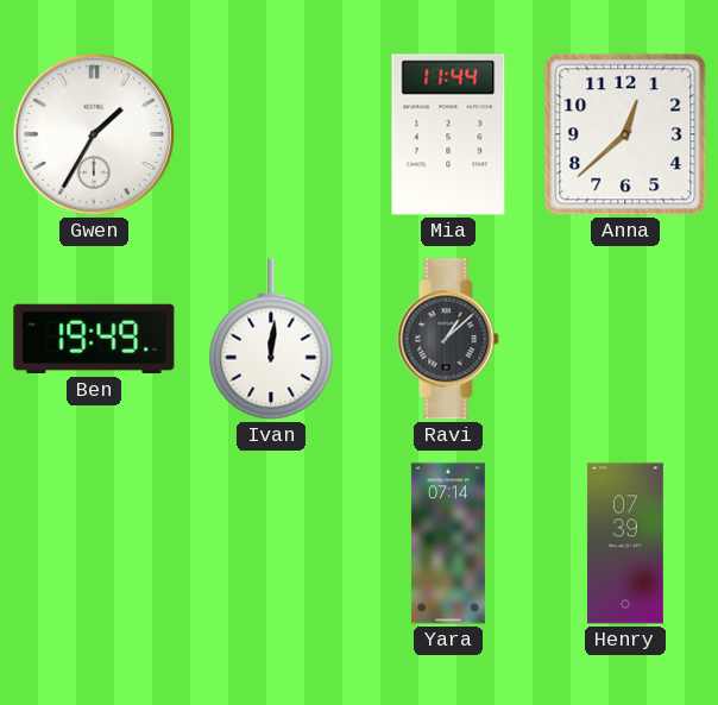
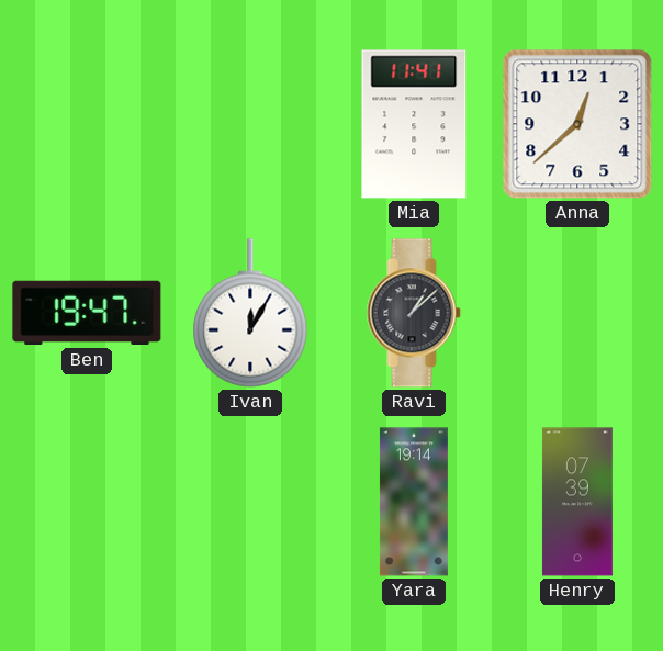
Gwen: 1:35 -> none
Mia: 11:44 -> 11:41
Ben: 19:49 -> 19:47
Ivan: 12:01 -> 12:05
Yara: 07:14 -> 19:14
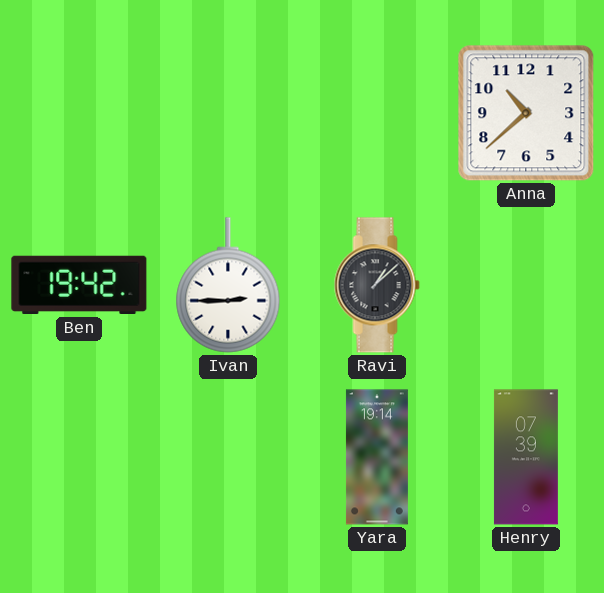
Mia: 11:41 -> none
Anna: 12:38 -> 10:38
Ben: 19:47 -> 19:42
Ivan: 12:05 -> 2:45
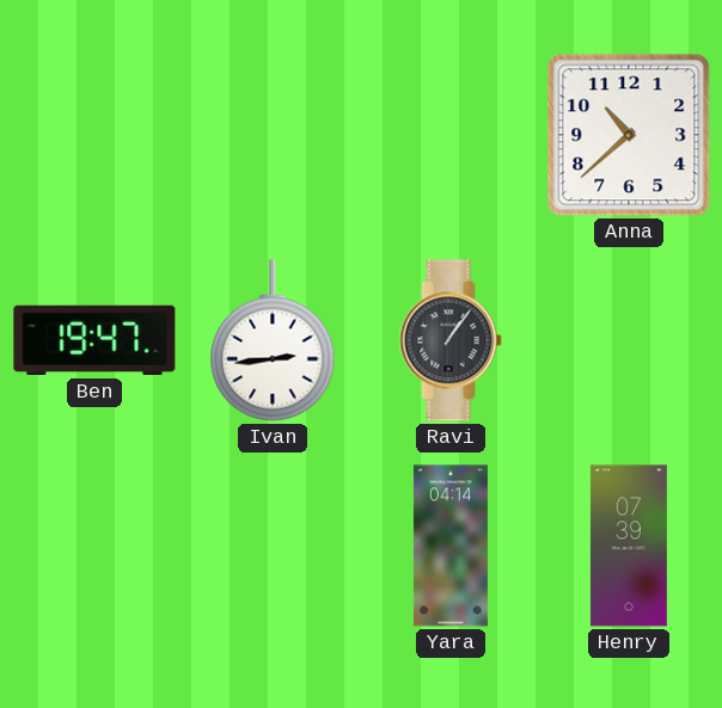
Ben: 19:42 -> 19:47
Ivan: 2:45 -> 2:44
Ravi: 1:08 -> 1:06
Yara: 19:14 -> 04:14
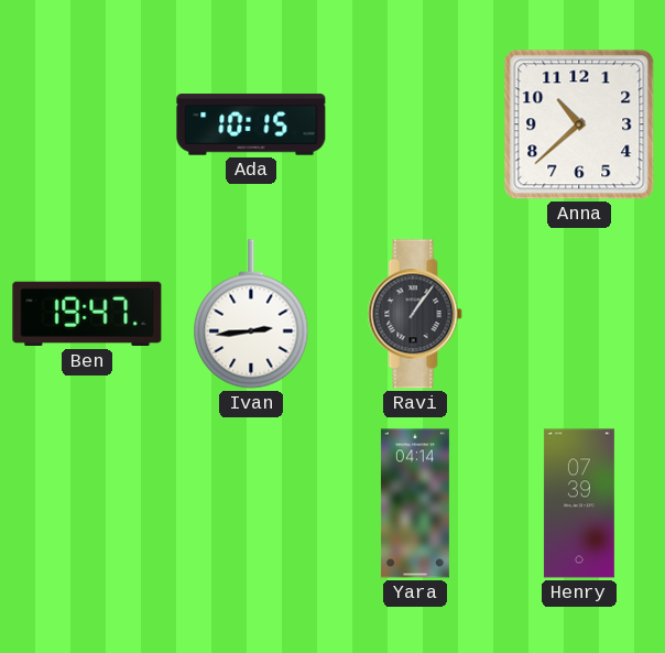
Ada: none -> 10:15
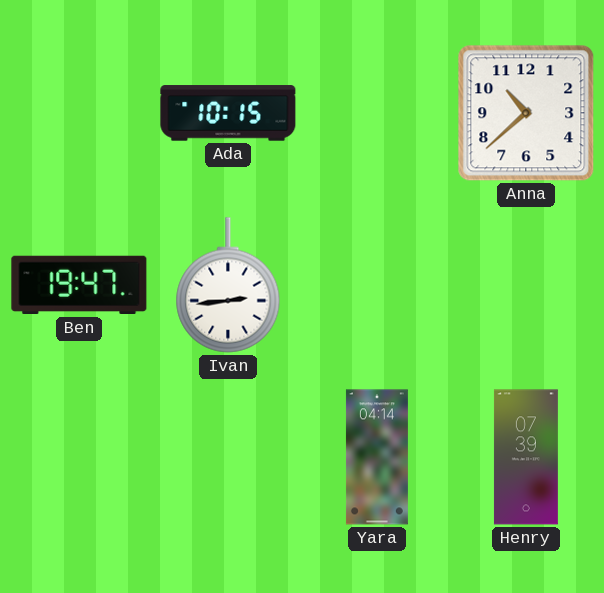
Ravi: 1:06 -> none
